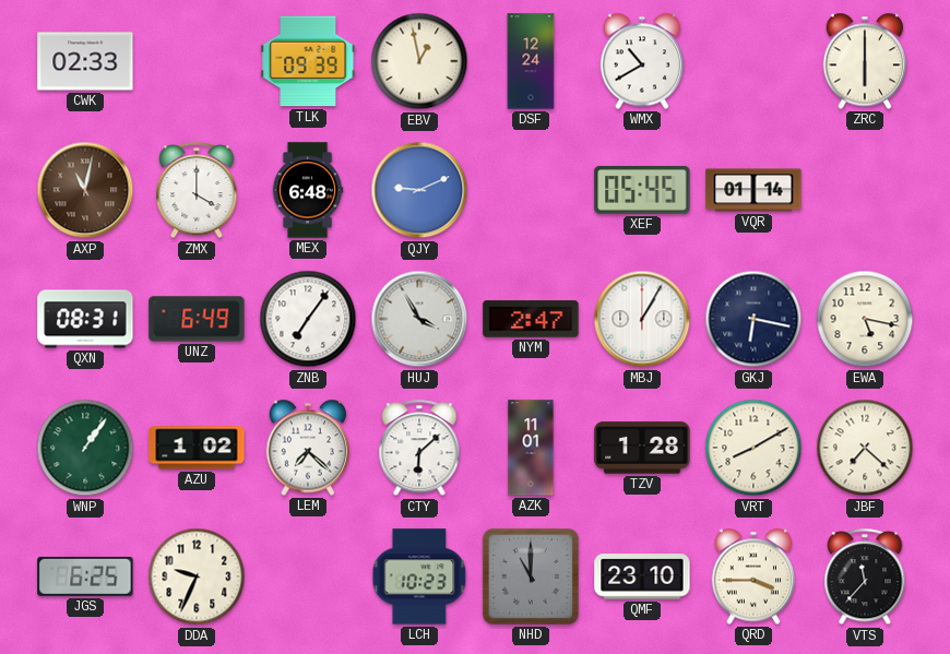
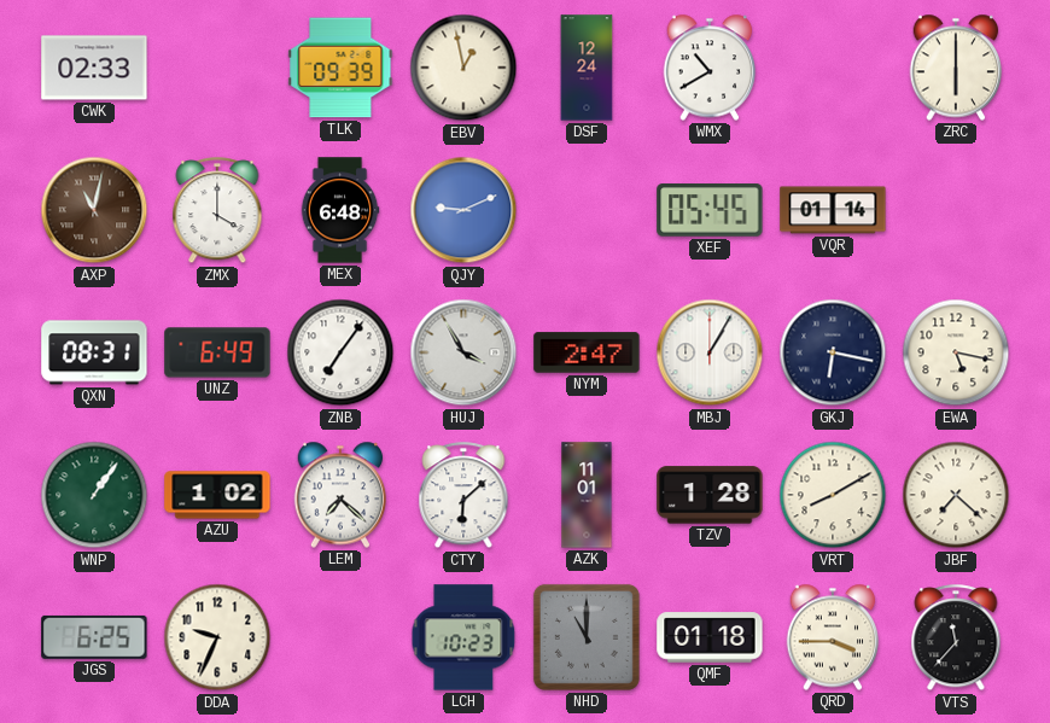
QMF: 23:10 -> 01:18
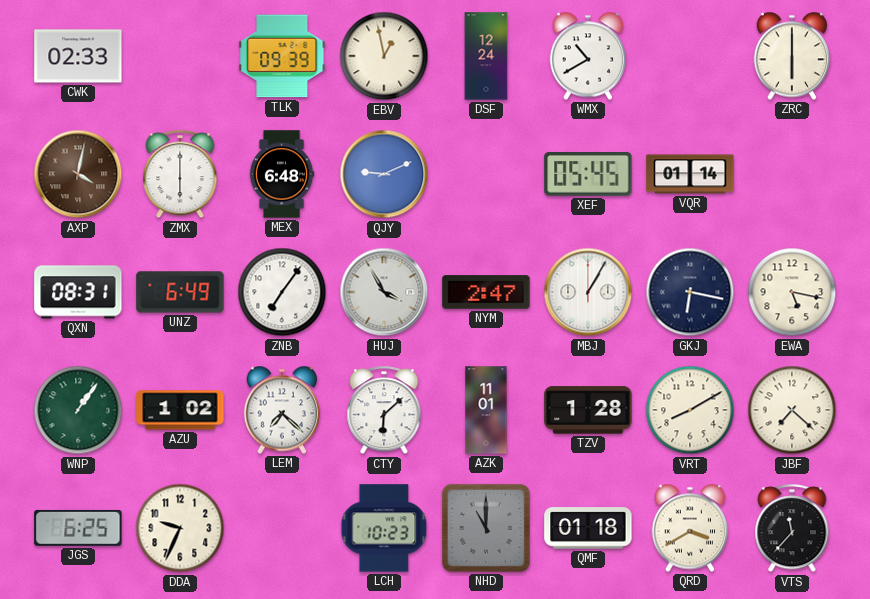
AXP: 11:02 -> 4:02
ZMX: 4:00 -> 6:00
QRD: 3:45 -> 3:40
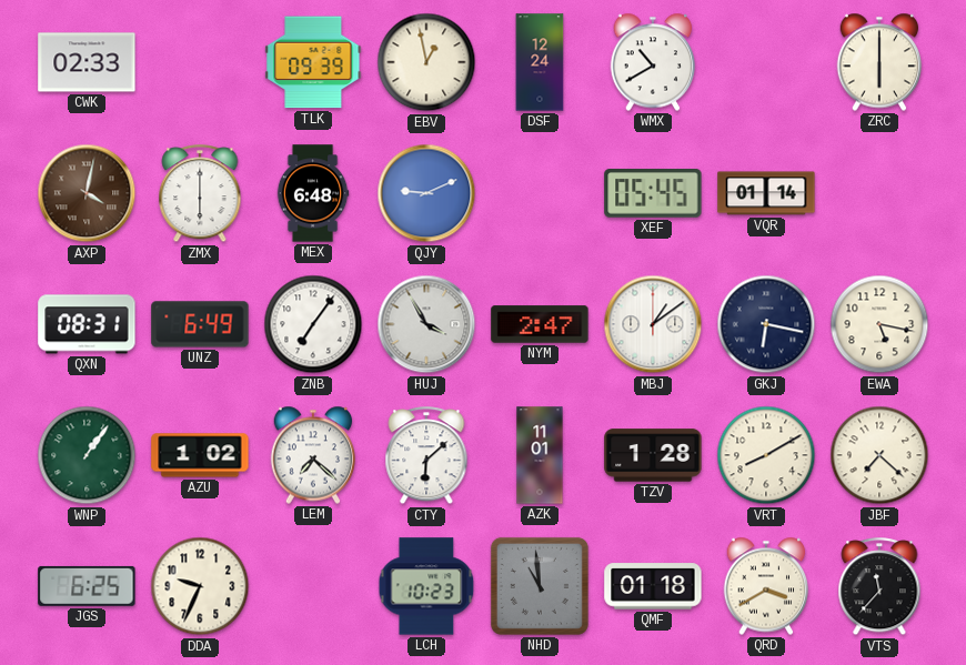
MBJ: 1:05 -> 1:09
NHD: 11:00 -> 10:59
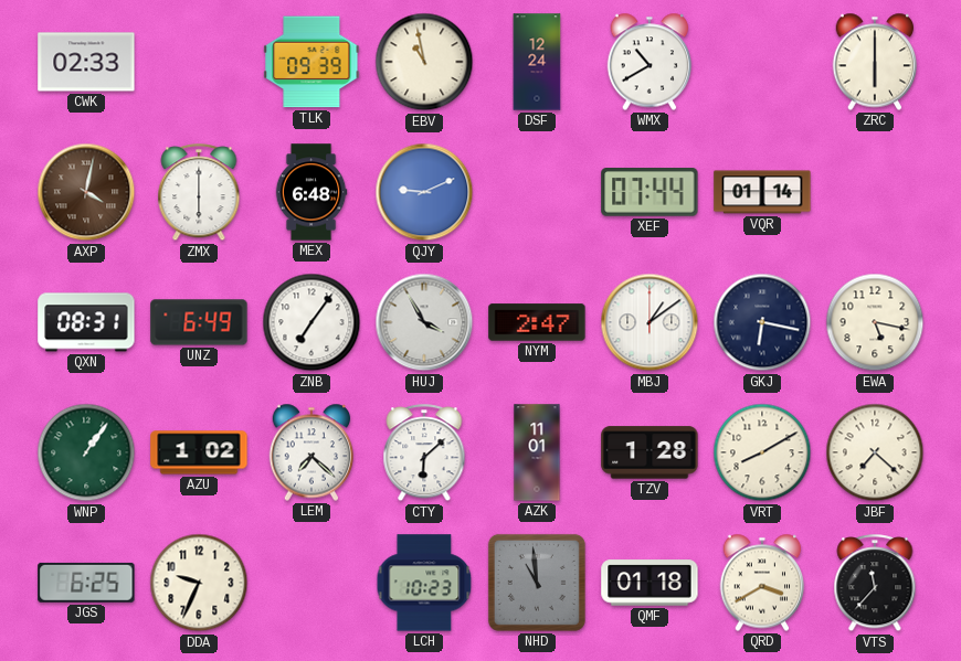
EBV: 12:58 -> 10:58
XEF: 05:45 -> 07:44
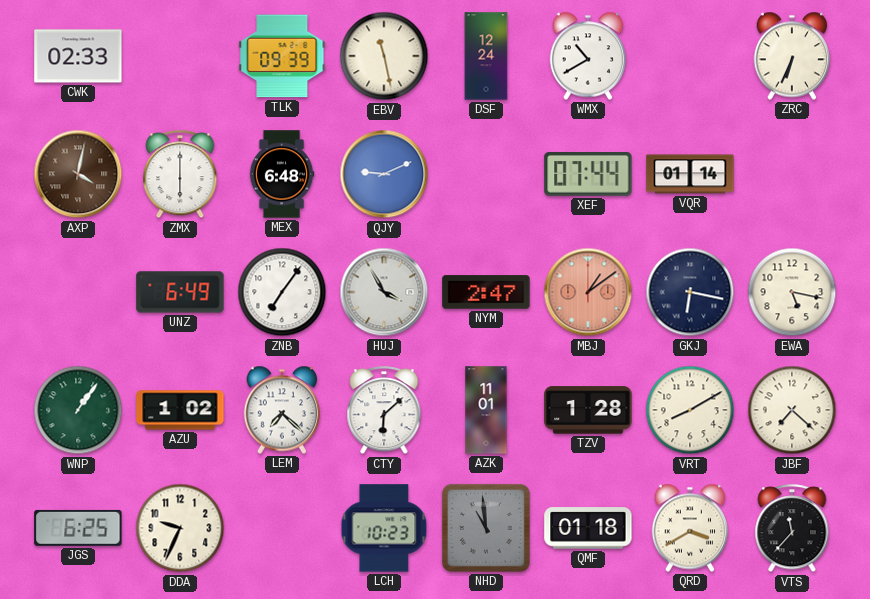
EBV: 10:58 -> 11:28
ZRC: 6:00 -> 6:34
QXN: 08:31 -> none
MBJ dial: white -> salmon
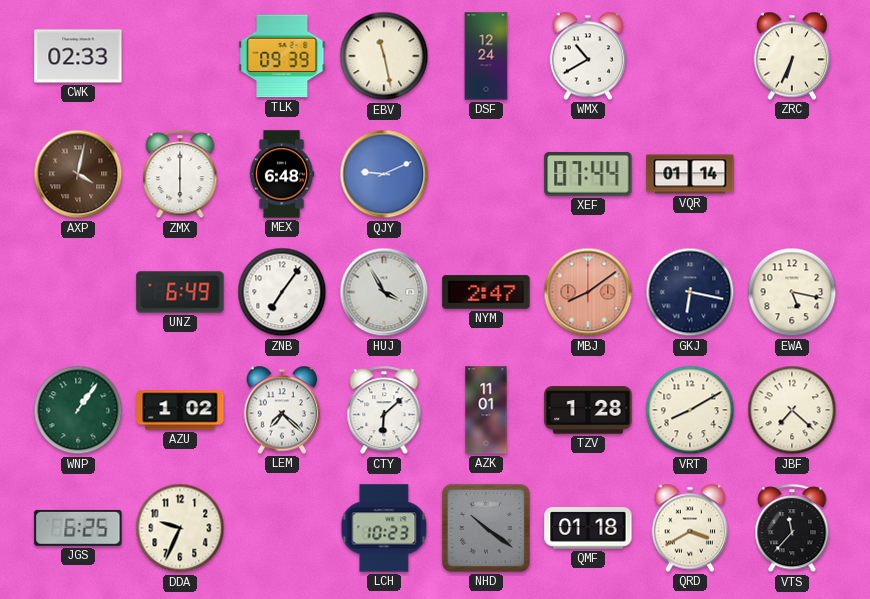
MBJ: 1:09 -> 8:09
NHD: 10:59 -> 10:21
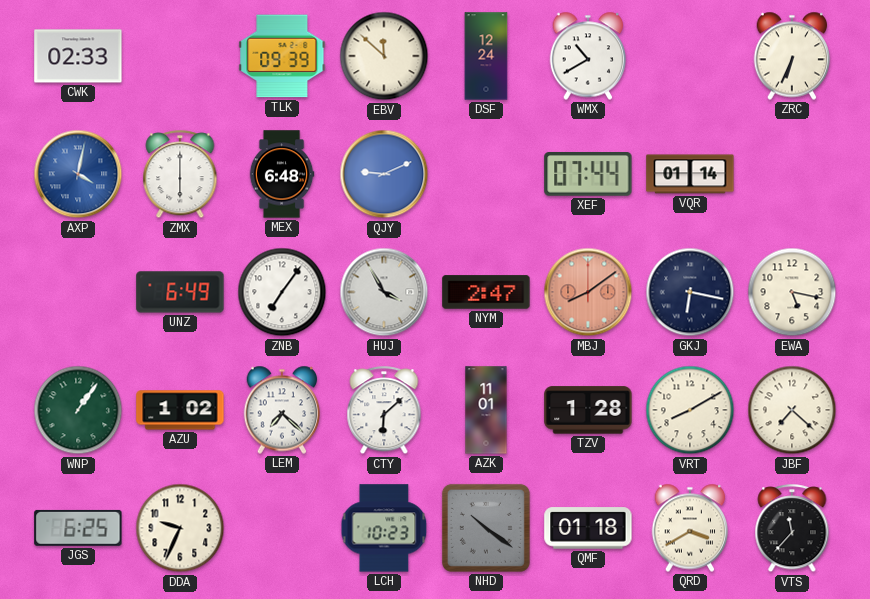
EBV: 11:28 -> 11:52
AXP dial: brown -> blue
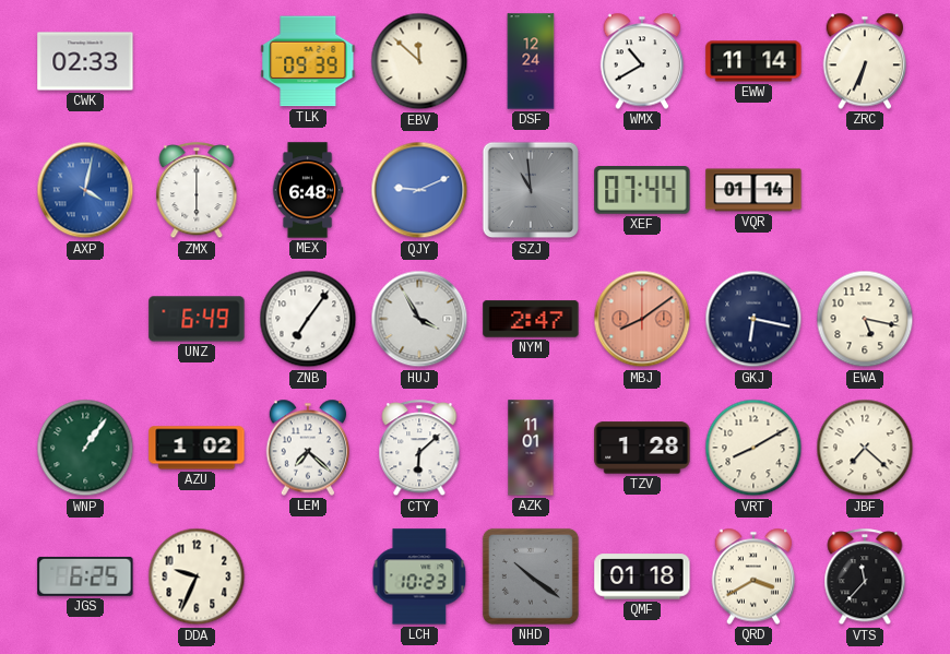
EWW: none -> 11:14
SZJ: none -> 10:59
